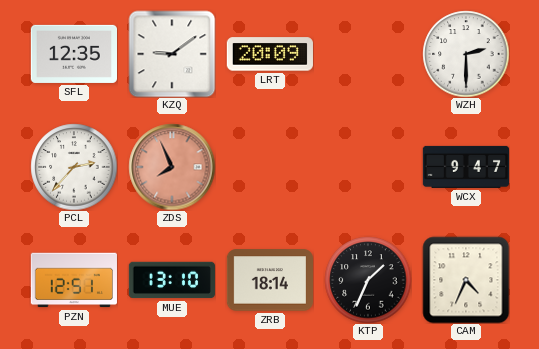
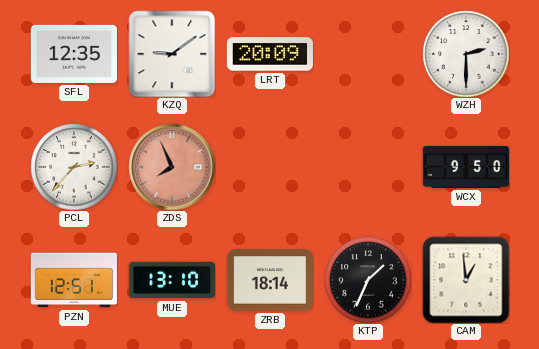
WCX: 9:47 -> 9:50
CAM: 4:34 -> 12:59
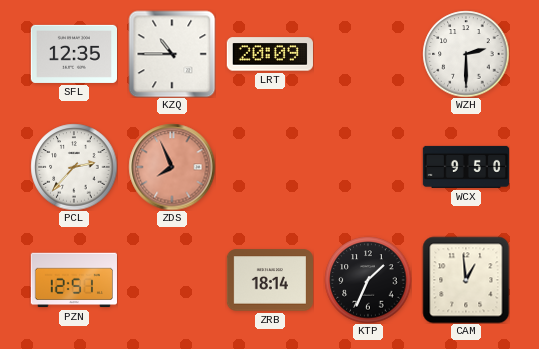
KZQ: 9:09 -> 10:45
MUE: 13:10 -> none
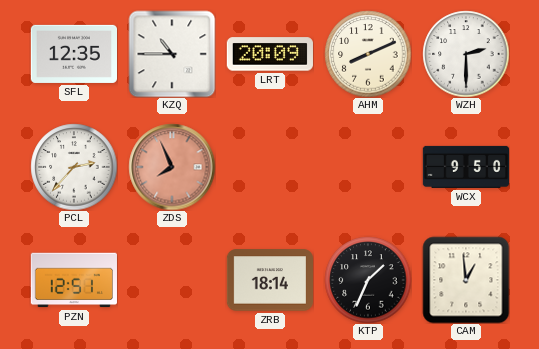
AHM: none -> 8:11
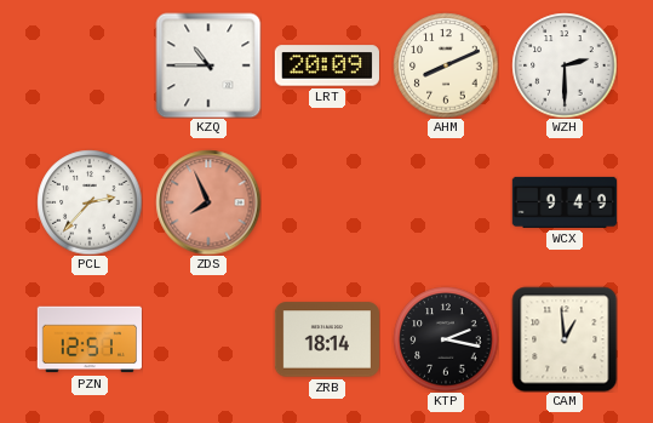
SFL: 12:35 -> none
WCX: 9:50 -> 9:49
KTP: 1:34 -> 2:17
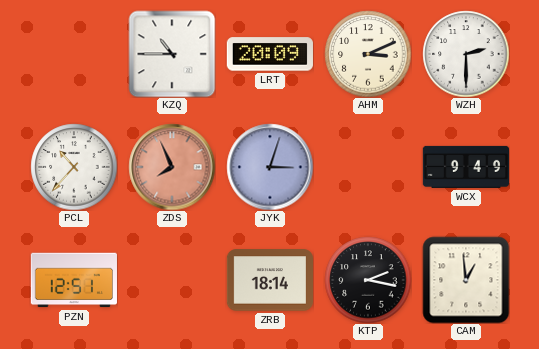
AHM: 8:11 -> 3:11
PCL: 2:37 -> 10:37
JYK: none -> 3:03
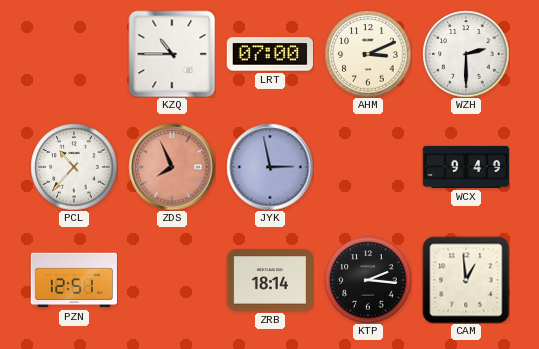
LRT: 20:09 -> 07:00
JYK: 3:03 -> 2:58
KTP: 2:17 -> 2:16
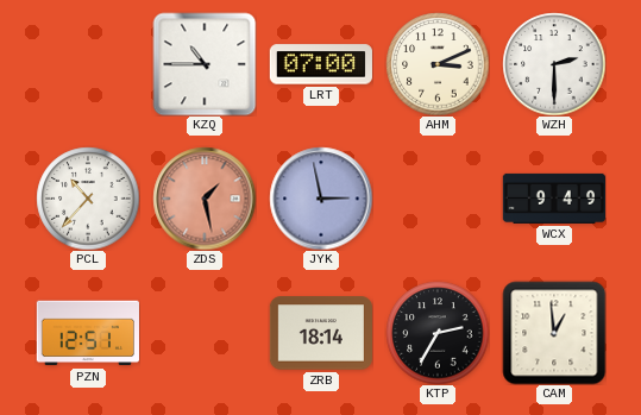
ZDS: 7:56 -> 1:28
KTP: 2:16 -> 2:35
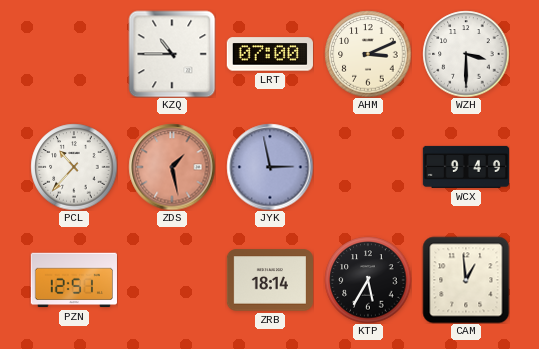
WZH: 2:30 -> 3:30
KTP: 2:35 -> 5:35
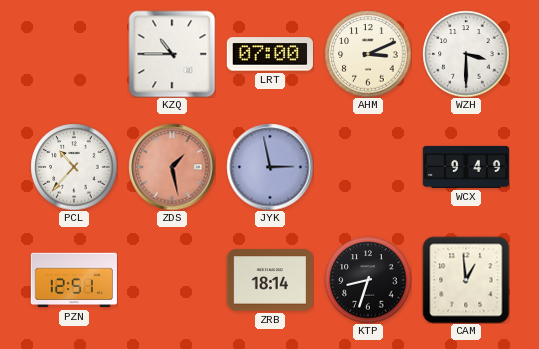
KTP: 5:35 -> 8:33
